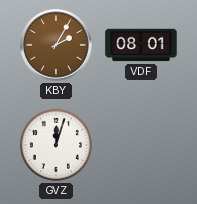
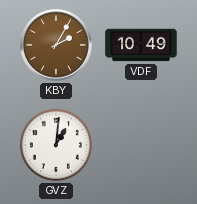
VDF: 08:01 -> 10:49
GVZ: 12:03 -> 1:01
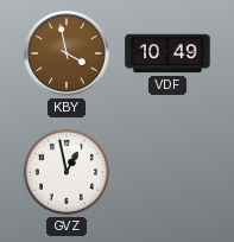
KBY: 2:05 -> 3:58
GVZ: 1:01 -> 12:58
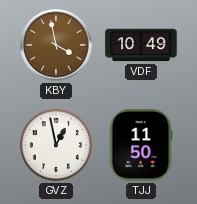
TJJ: none -> 11:50
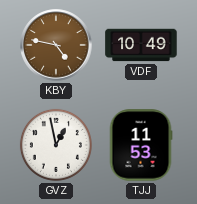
KBY: 3:58 -> 4:47
TJJ: 11:50 -> 11:53
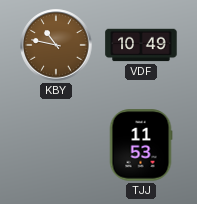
KBY: 4:47 -> 10:47
GVZ: 12:58 -> none
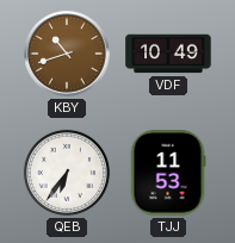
KBY: 10:47 -> 10:42
QEB: none -> 6:36
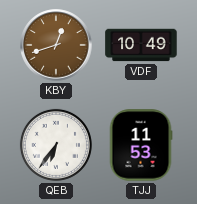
KBY: 10:42 -> 12:42
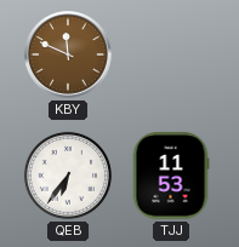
KBY: 12:42 -> 11:49
VDF: 10:49 -> none
